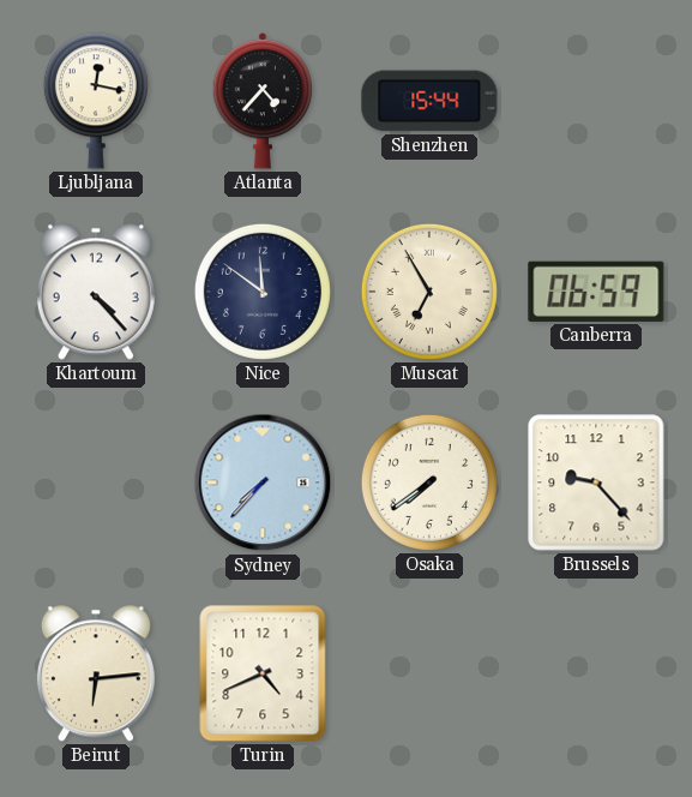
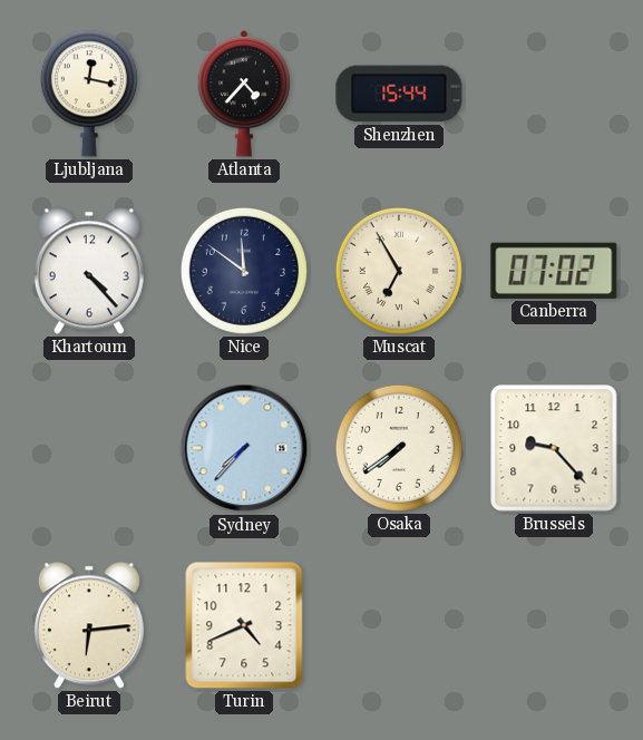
Canberra: 06:59 -> 07:02
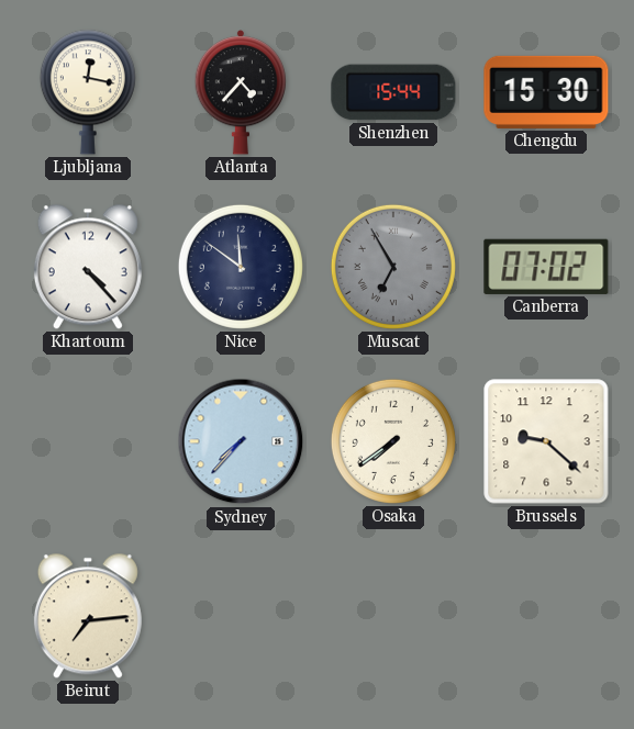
Chengdu: none -> 15:30
Muscat dial: cream -> grey
Brussels: 9:23 -> 9:22
Beirut: 6:14 -> 7:14
Turin: 4:41 -> none
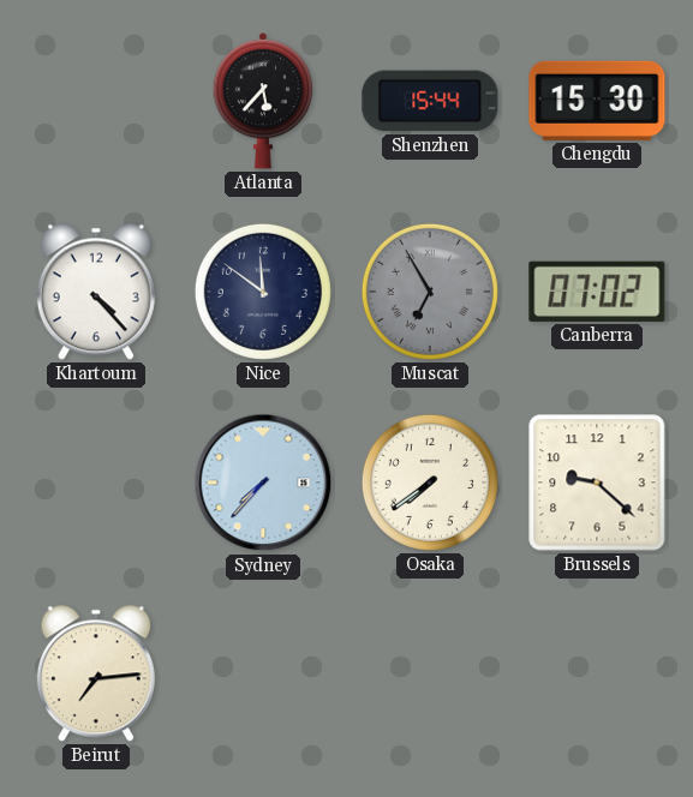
Ljubljana: 12:17 -> none
Atlanta: 4:37 -> 5:37
